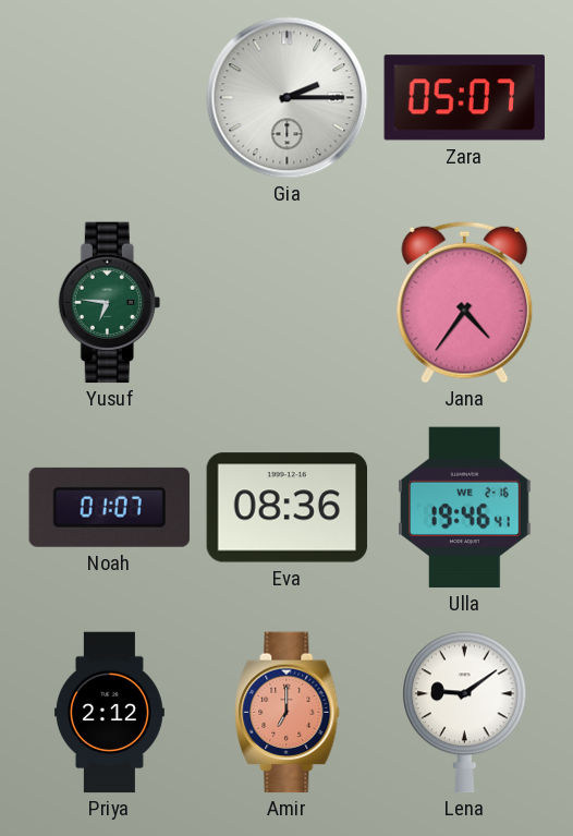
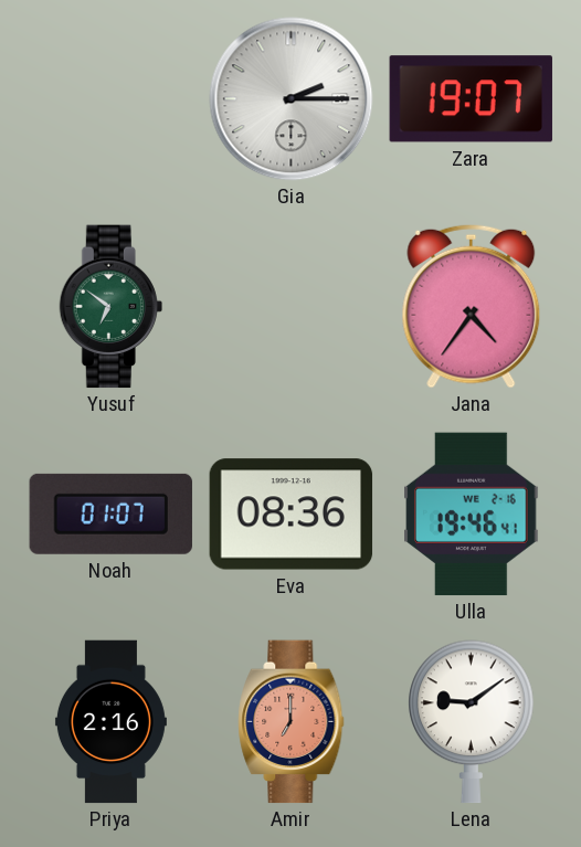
Zara: 05:07 -> 19:07
Yusuf: 6:46 -> 6:51
Priya: 2:12 -> 2:16
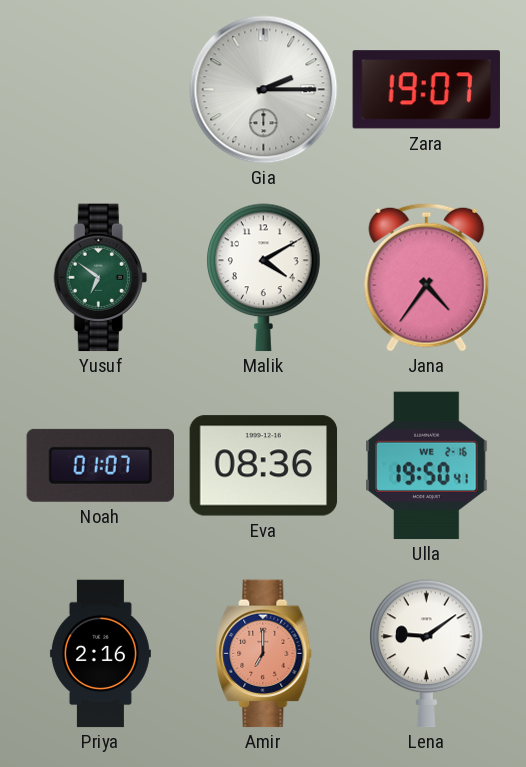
Malik: none -> 4:10
Ulla: 19:46 -> 19:50
